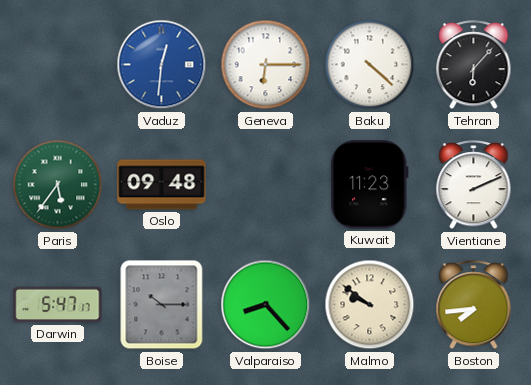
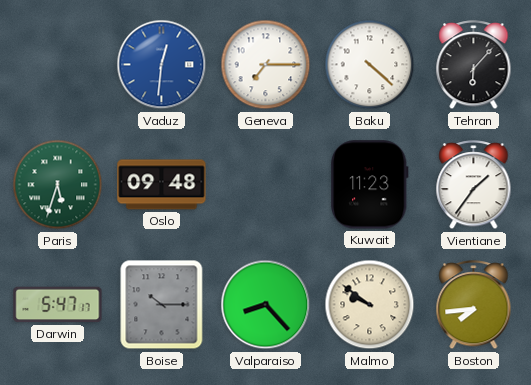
Geneva: 6:15 -> 7:15
Paris: 5:36 -> 5:33
Vientiane: 2:11 -> 1:36
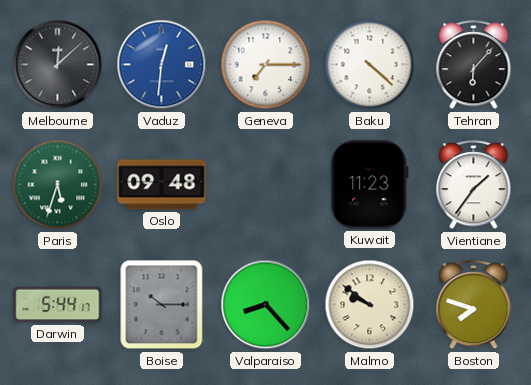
Melbourne: none -> 12:08
Darwin: 5:47 -> 5:44
Boston: 7:44 -> 7:48
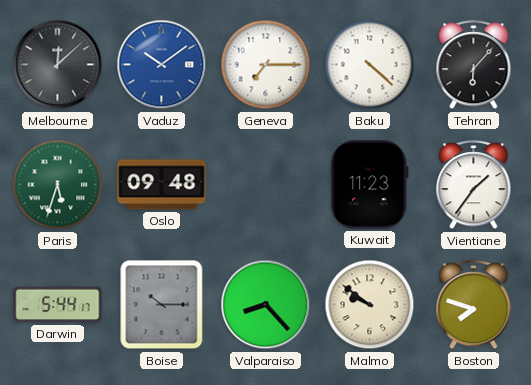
Vaduz: 12:31 -> 10:09
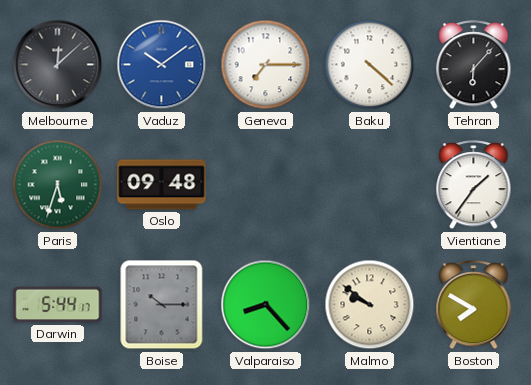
Kuwait: 11:23 -> none
Boston: 7:48 -> 7:50
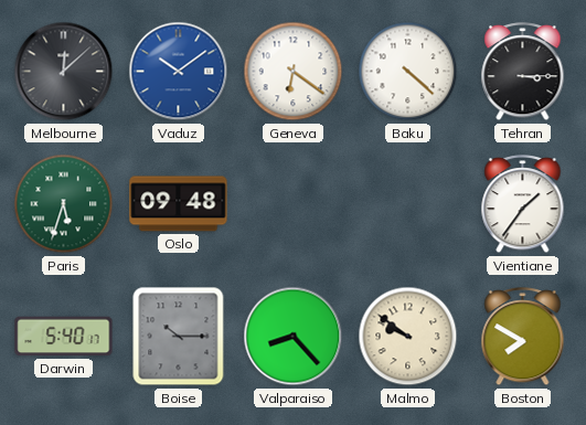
Geneva: 7:15 -> 6:21
Tehran: 6:07 -> 3:15
Darwin: 5:44 -> 5:40
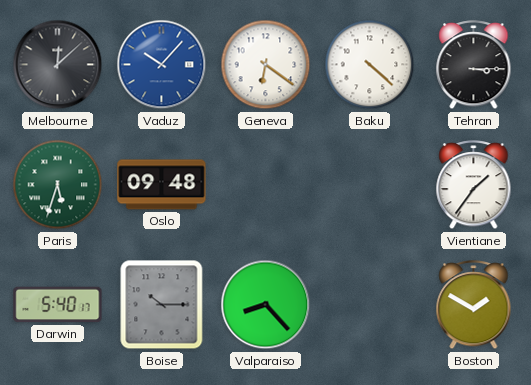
Vaduz: 10:09 -> 10:07
Malmo: 9:51 -> none
Boston: 7:50 -> 1:50
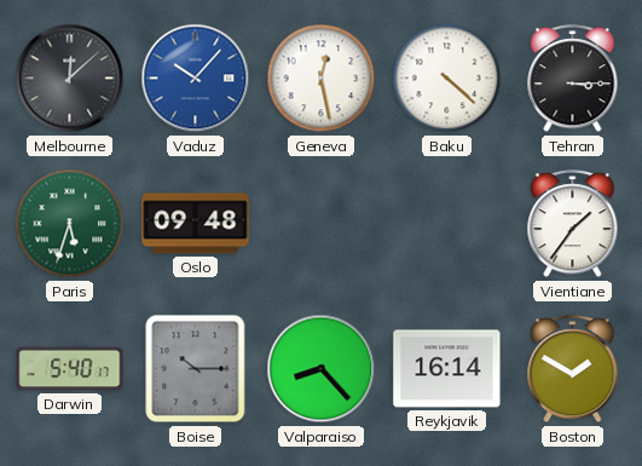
Geneva: 6:21 -> 12:28
Reykjavik: none -> 16:14
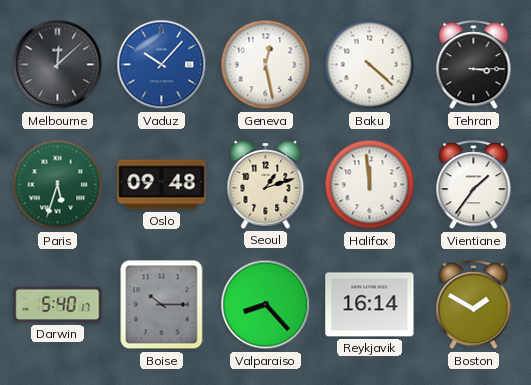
Seoul: none -> 1:12
Halifax: none -> 11:59
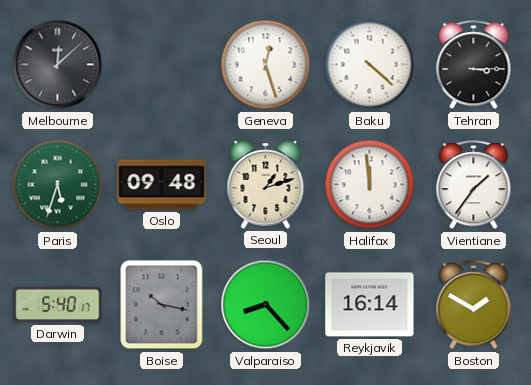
Vaduz: 10:07 -> none
Geneva: 12:28 -> 12:27
Boise: 10:15 -> 10:17
